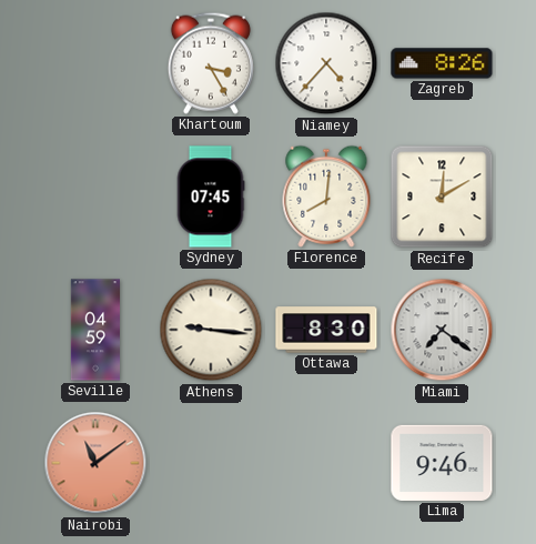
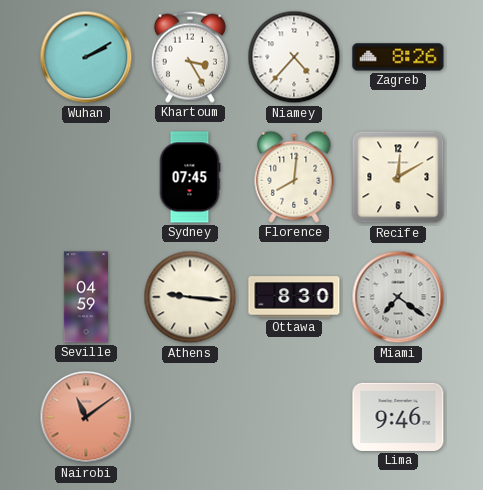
Wuhan: none -> 2:10
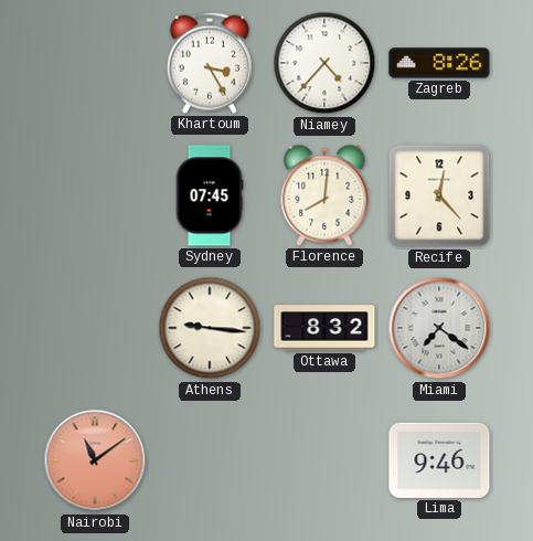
Wuhan: 2:10 -> none
Recife: 12:10 -> 12:23
Seville: 04:59 -> none
Ottawa: 8:30 -> 8:32
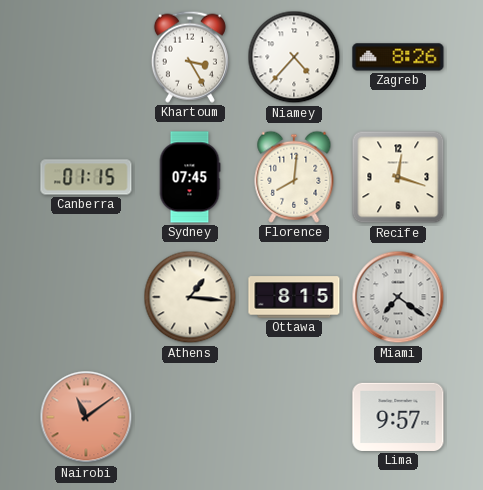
Canberra: none -> 01:15
Recife: 12:23 -> 12:18
Athens: 9:16 -> 1:16
Ottawa: 8:32 -> 8:15
Lima: 9:46 -> 9:57
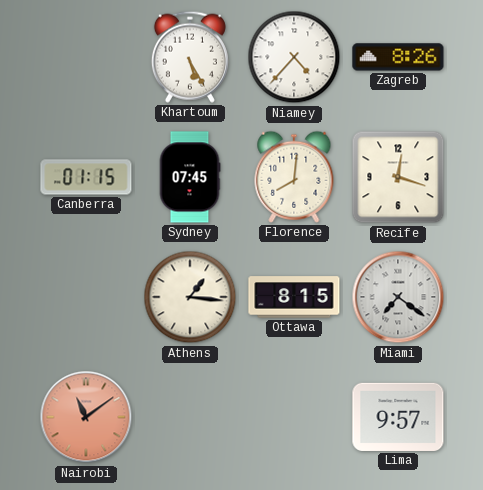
Khartoum: 3:25 -> 5:25
